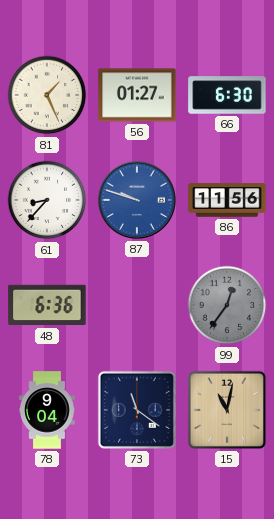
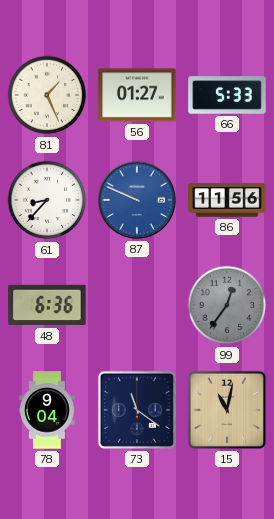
66: 6:30 -> 5:33
87: 9:48 -> 9:49
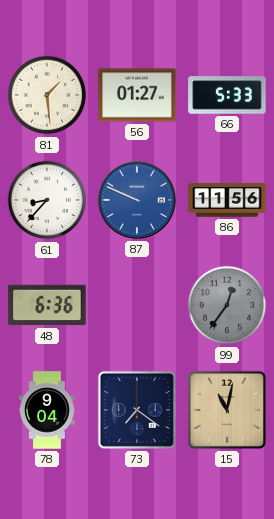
81: 1:26 -> 1:29
73: 11:21 -> 7:21
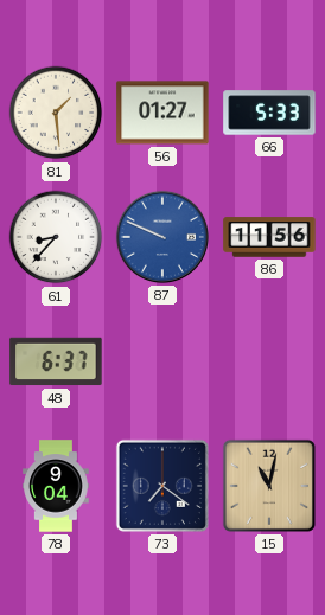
48: 6:36 -> 6:37
99: 12:36 -> none
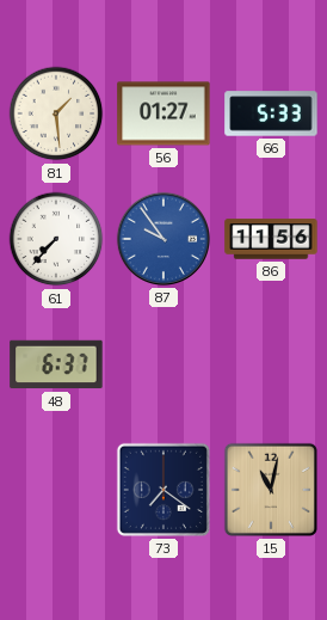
61: 8:37 -> 7:37
87: 9:49 -> 9:54
78: 9:04 -> none
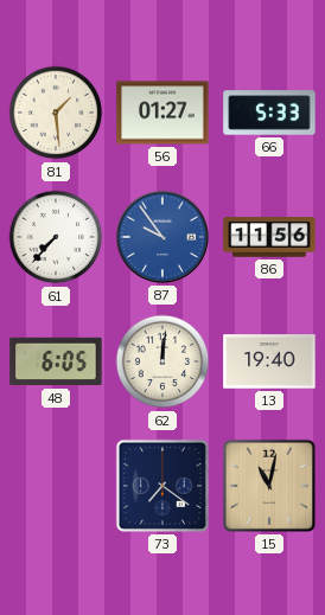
48: 6:37 -> 6:05
62: none -> 12:01
13: none -> 19:40
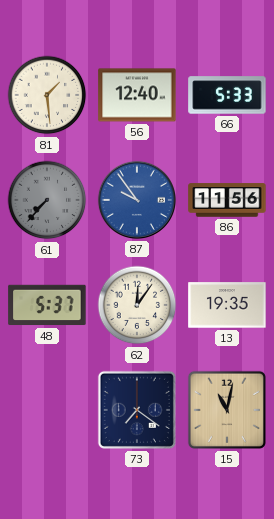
56: 01:27 -> 12:40
61 dial: white -> grey
48: 6:05 -> 5:37
62: 12:01 -> 12:06
13: 19:40 -> 19:35
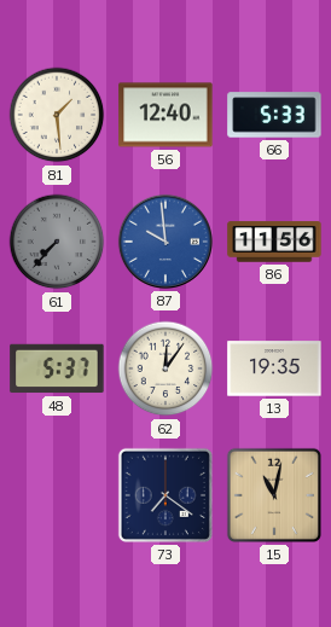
87: 9:54 -> 9:59
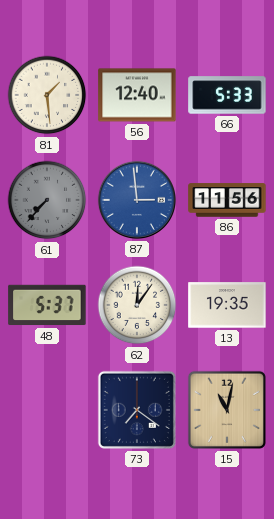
87: 9:59 -> 2:59
